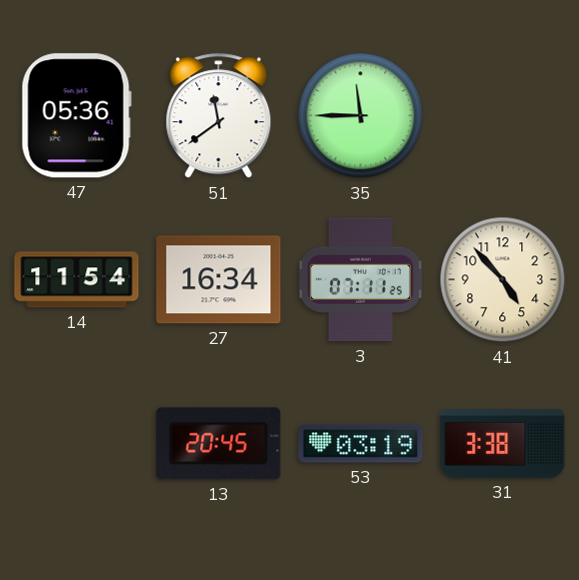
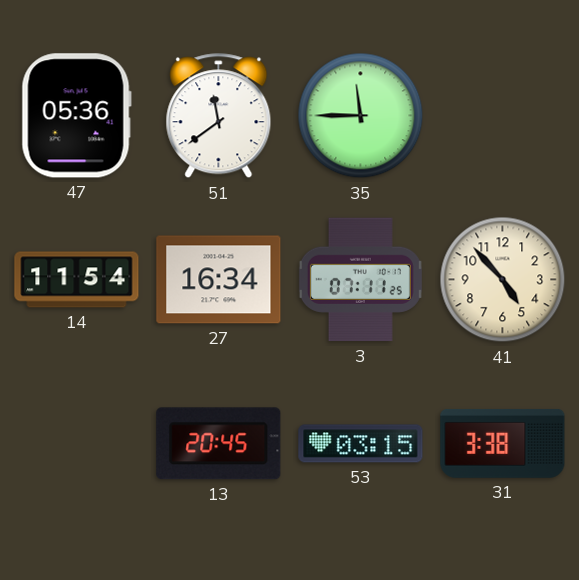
53: 03:19 -> 03:15
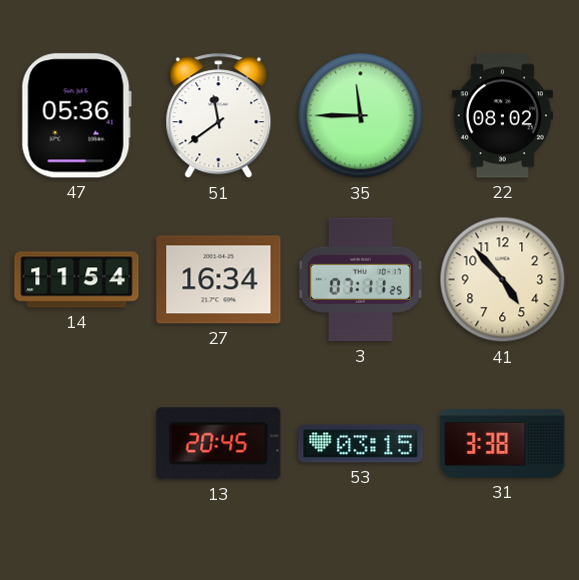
22: none -> 08:02
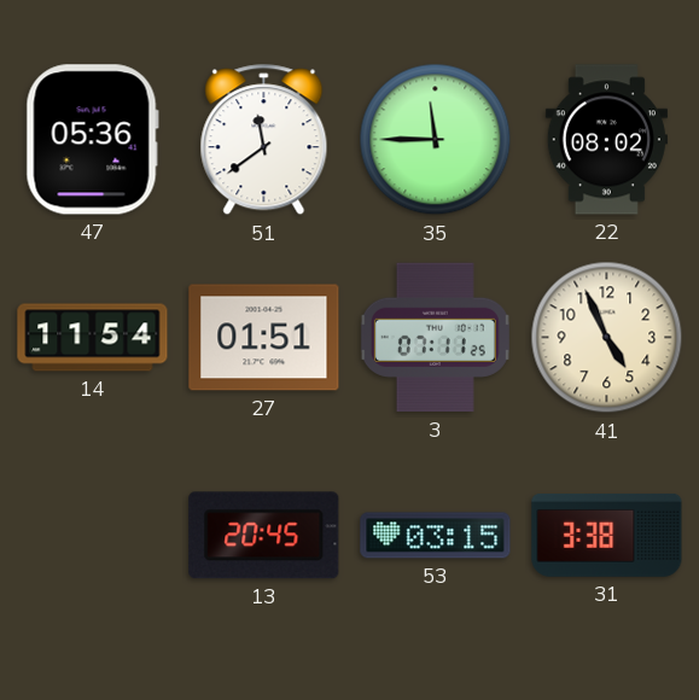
27: 16:34 -> 01:51
41: 4:53 -> 4:56
